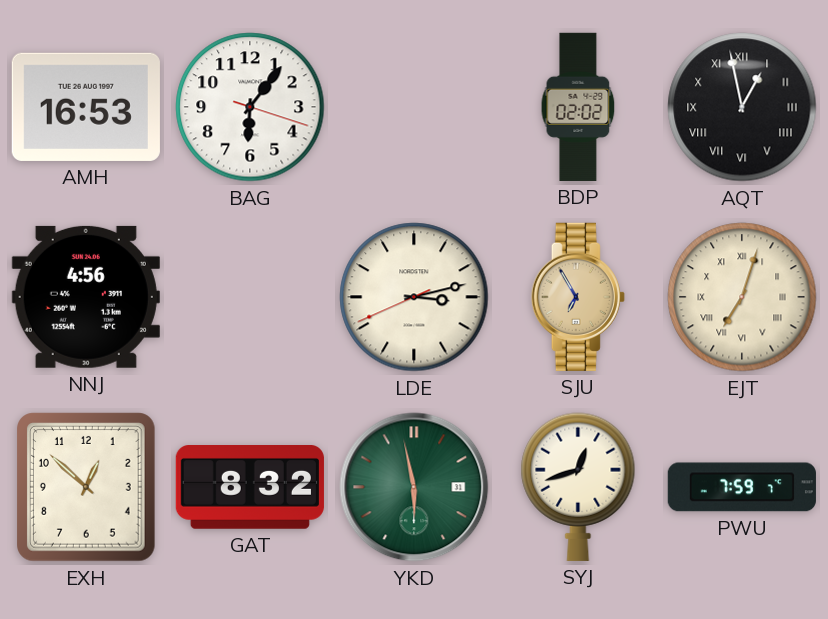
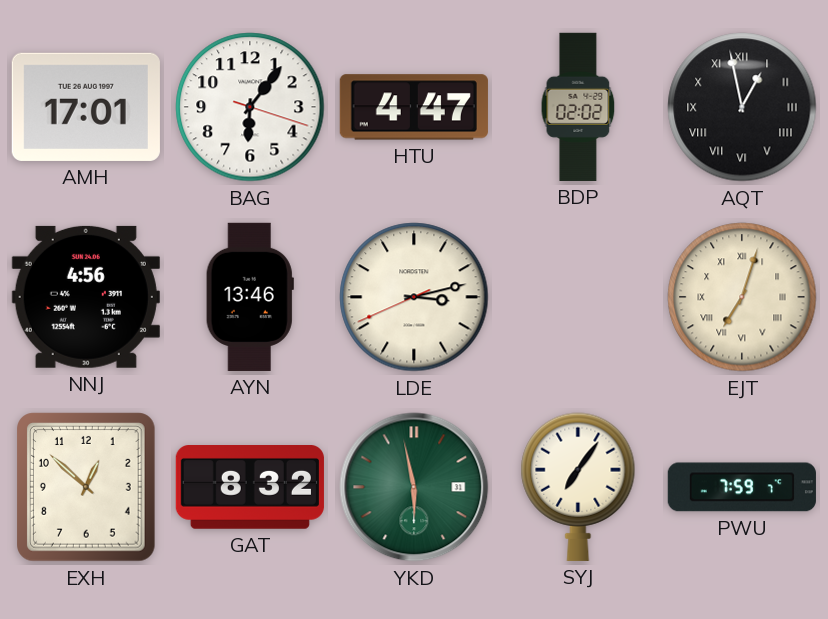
AMH: 16:53 -> 17:01
HTU: none -> 4:47
AYN: none -> 13:46
SJU: 6:55 -> none
SYJ: 12:42 -> 7:06
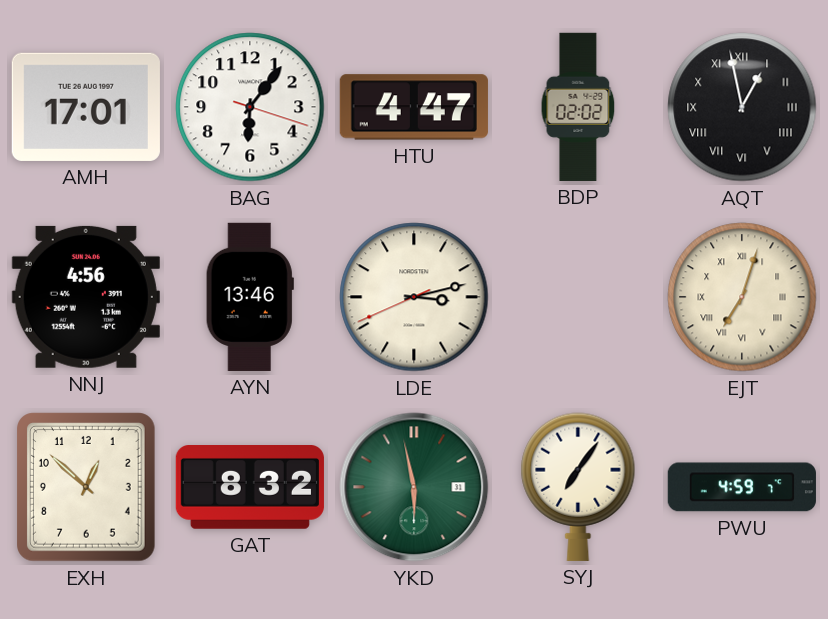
PWU: 7:59 -> 4:59
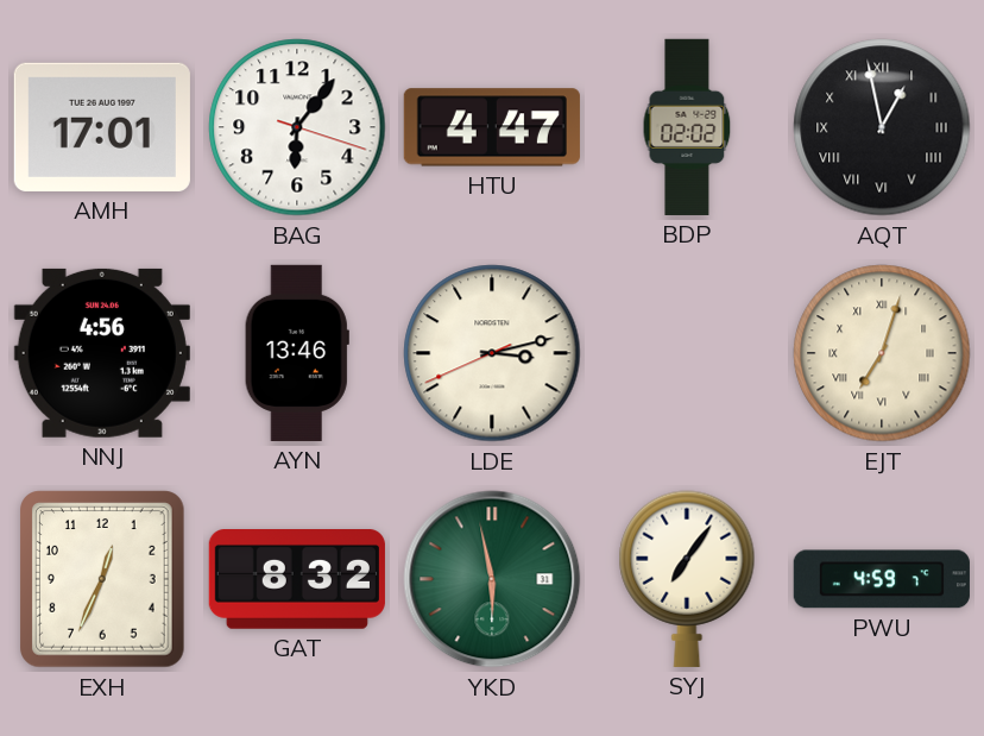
EXH: 12:52 -> 12:34
